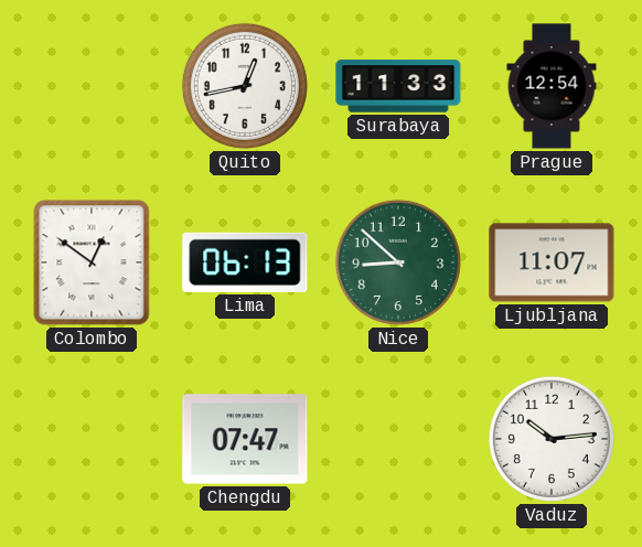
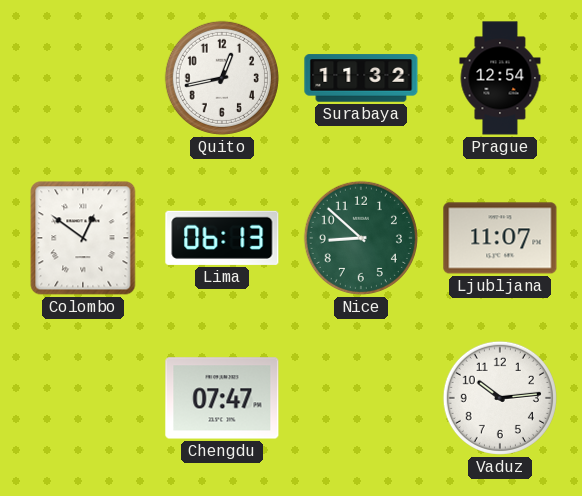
Surabaya: 11:33 -> 11:32
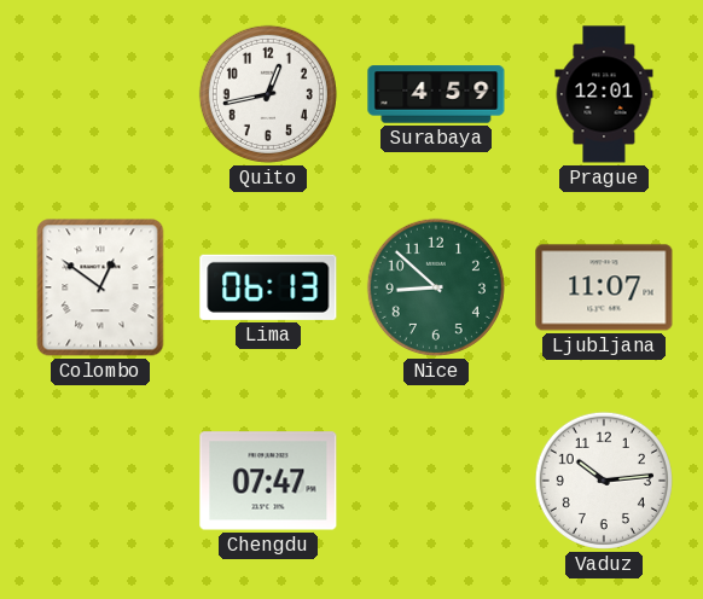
Surabaya: 11:32 -> 4:59
Prague: 12:54 -> 12:01
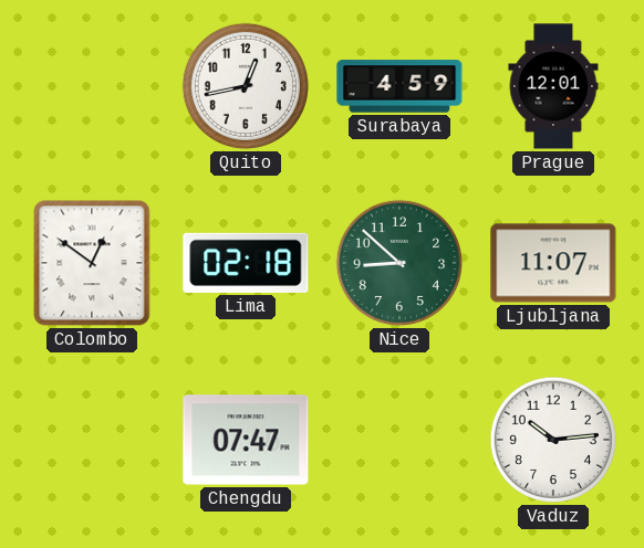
Lima: 06:13 -> 02:18
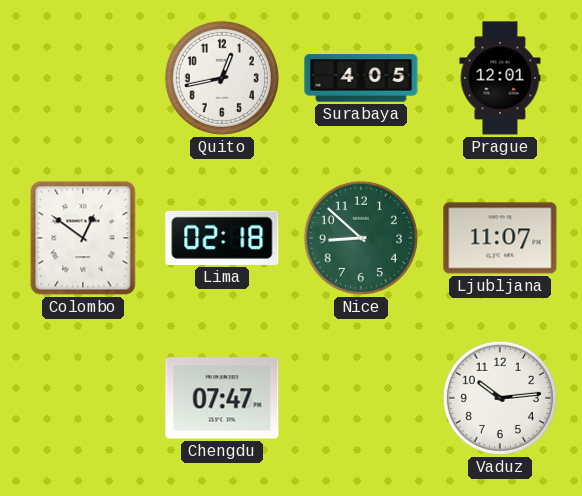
Surabaya: 4:59 -> 4:05
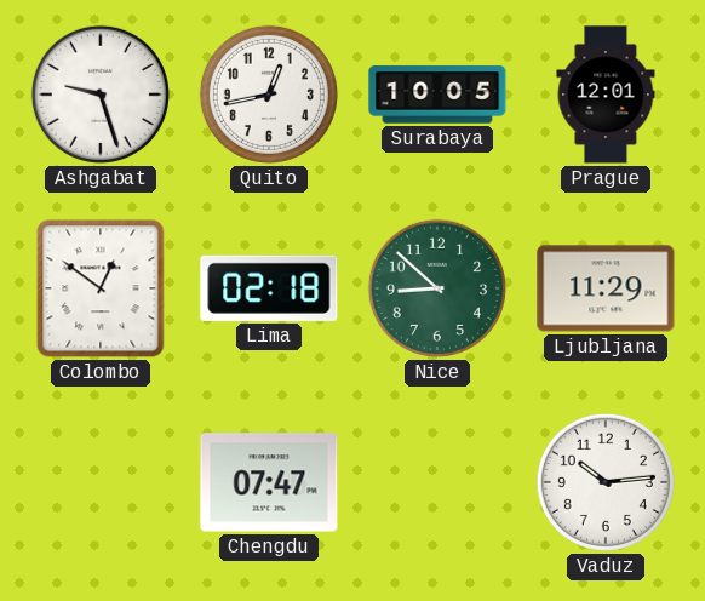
Ashgabat: none -> 9:27
Surabaya: 4:05 -> 10:05
Ljubljana: 11:07 -> 11:29
